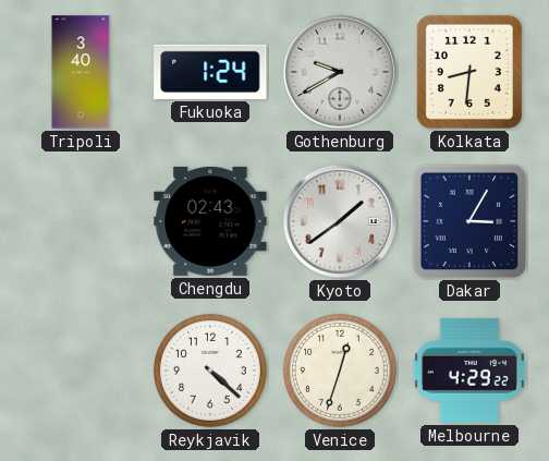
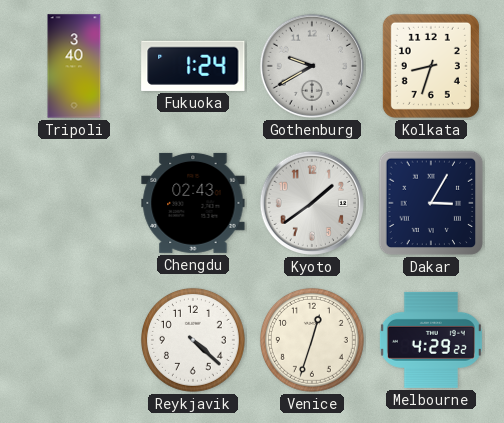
Kolkata: 8:31 -> 8:33
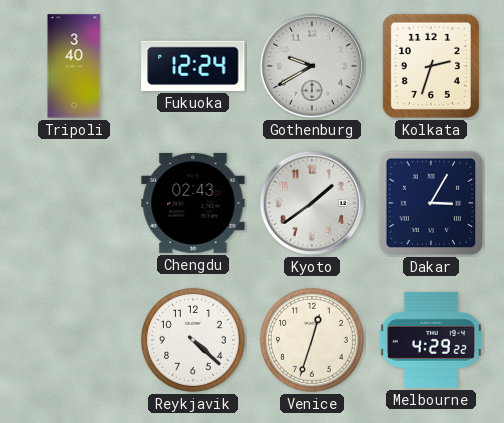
Fukuoka: 1:24 -> 12:24
Kolkata: 8:33 -> 2:33
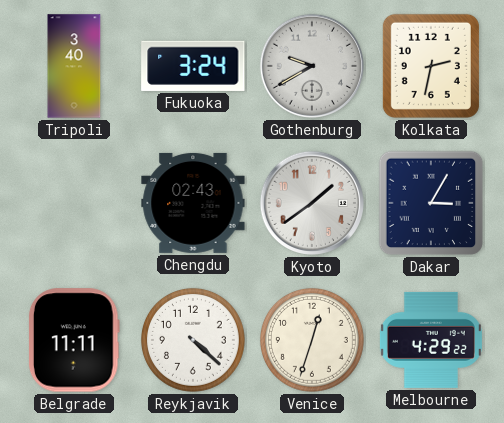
Fukuoka: 12:24 -> 3:24
Kolkata: 2:33 -> 2:32
Belgrade: none -> 11:11
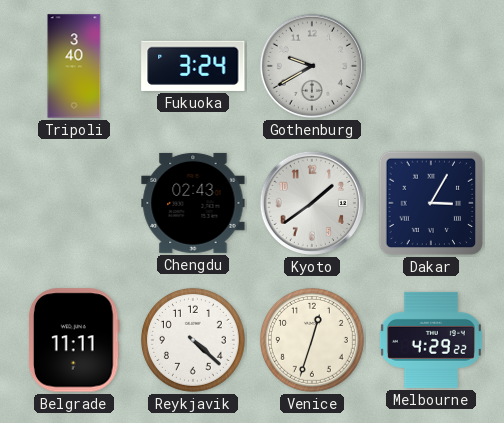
Kolkata: 2:32 -> none
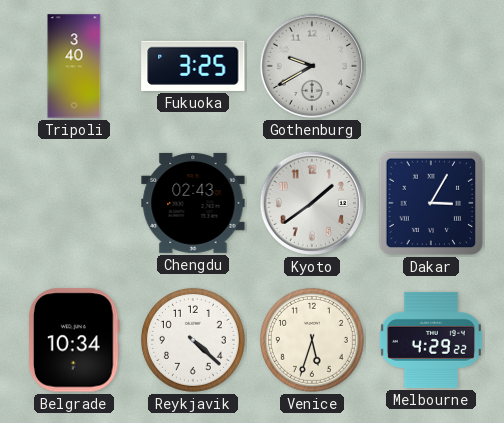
Fukuoka: 3:24 -> 3:25
Belgrade: 11:11 -> 10:34
Venice: 12:33 -> 5:33
